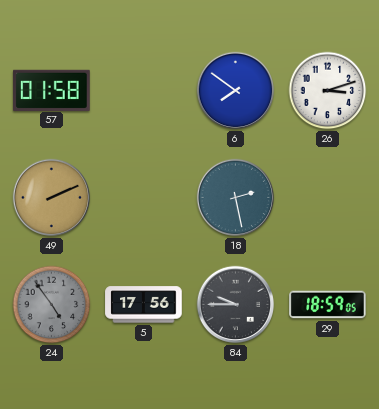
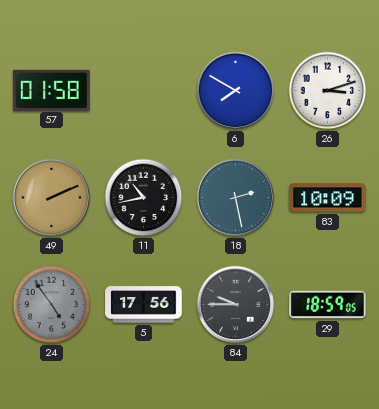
6: 7:51 -> 7:50
11: none -> 10:43
83: none -> 10:09
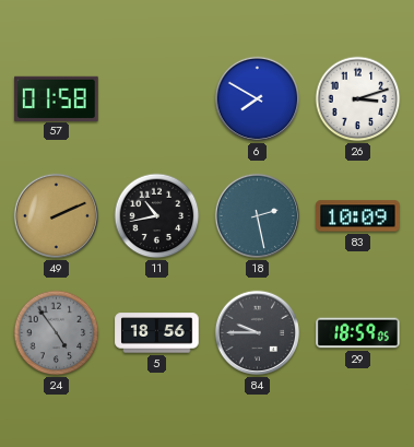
5: 17:56 -> 18:56
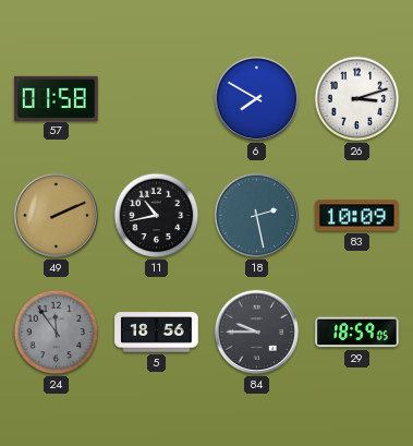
24: 4:54 -> 11:54
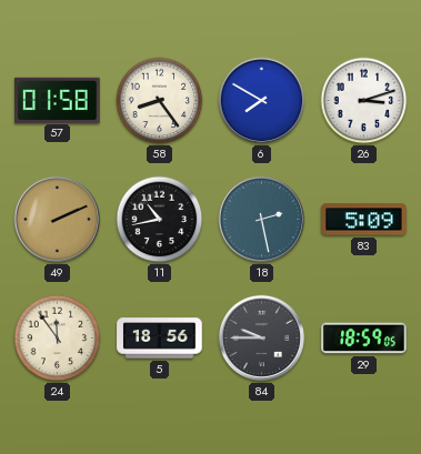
58: none -> 8:24
83: 10:09 -> 5:09
24 dial: grey -> cream
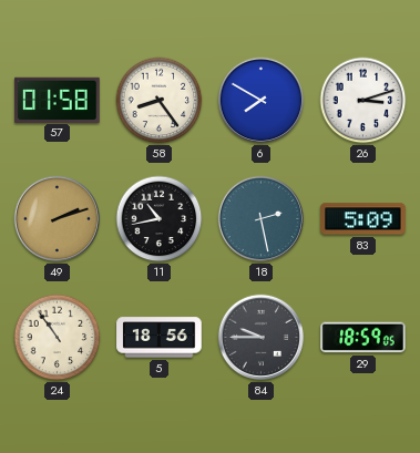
49: 2:11 -> 2:12
24: 11:54 -> 10:54
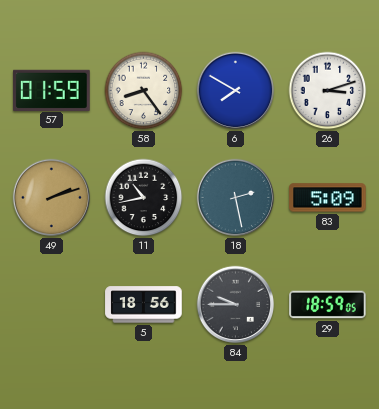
57: 01:58 -> 01:59
24: 10:54 -> none
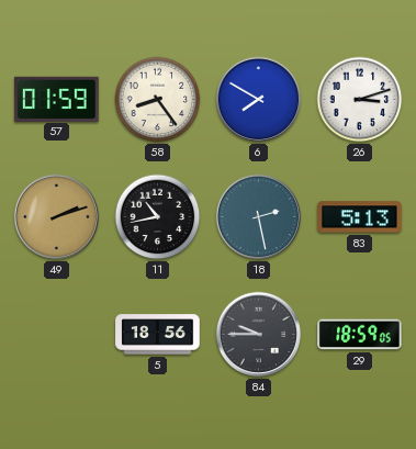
83: 5:09 -> 5:13
